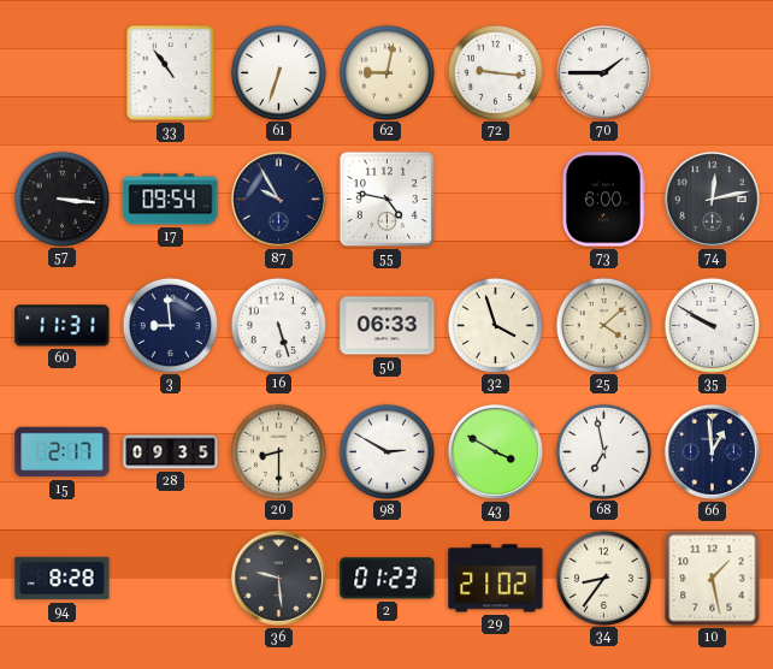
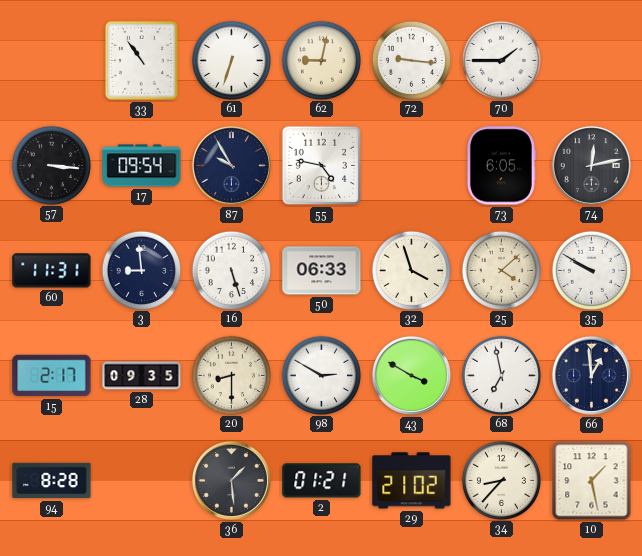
73: 6:00 -> 6:05
36: 9:29 -> 1:29
2: 01:23 -> 01:21
34: 8:36 -> 8:37
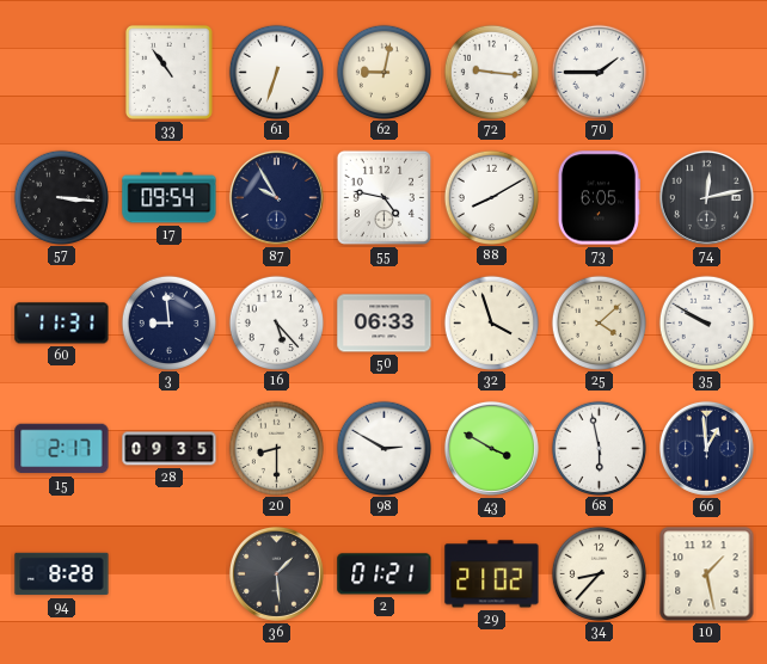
88: none -> 8:10
16: 5:27 -> 5:23
68: 6:58 -> 5:58
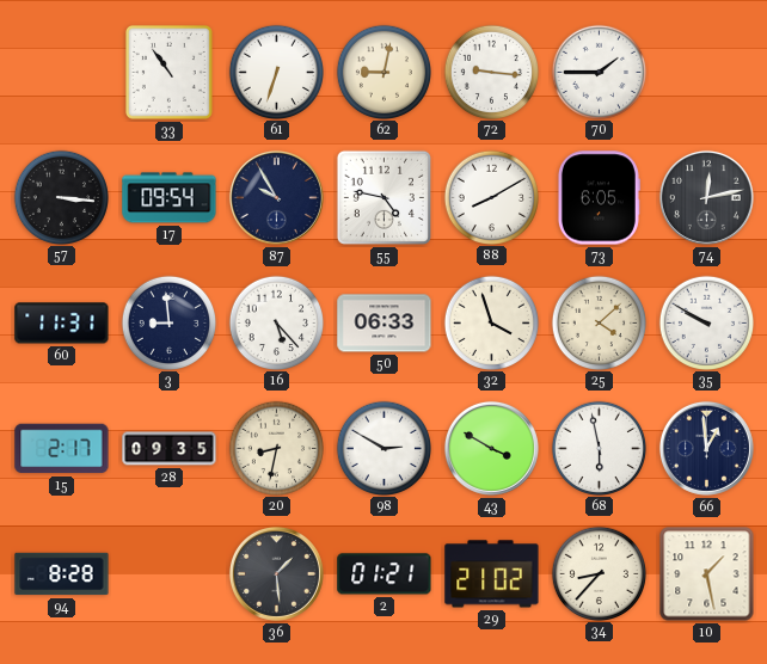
20: 8:30 -> 8:32
